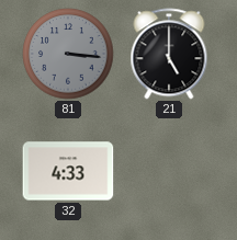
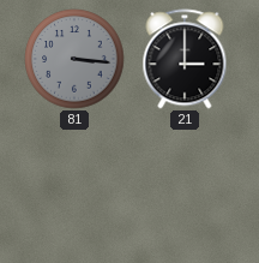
21: 5:00 -> 3:00
32: 4:33 -> none
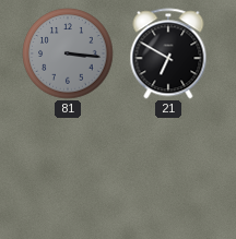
21: 3:00 -> 6:50
